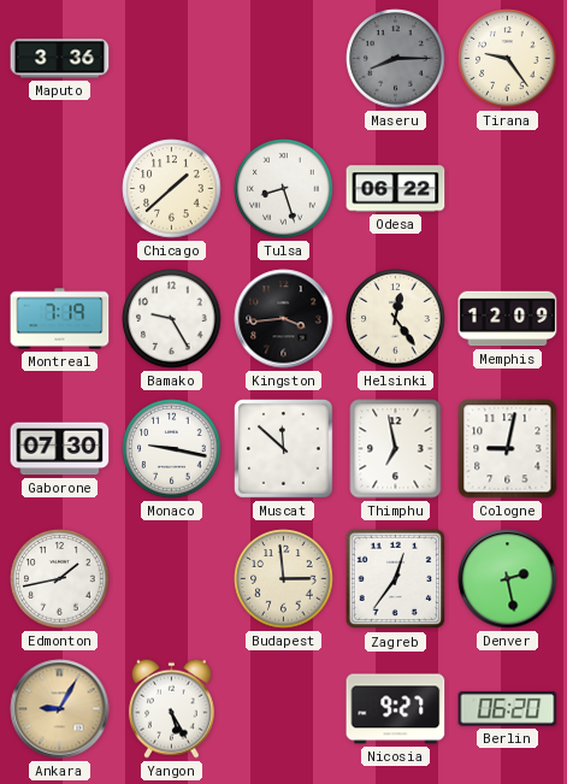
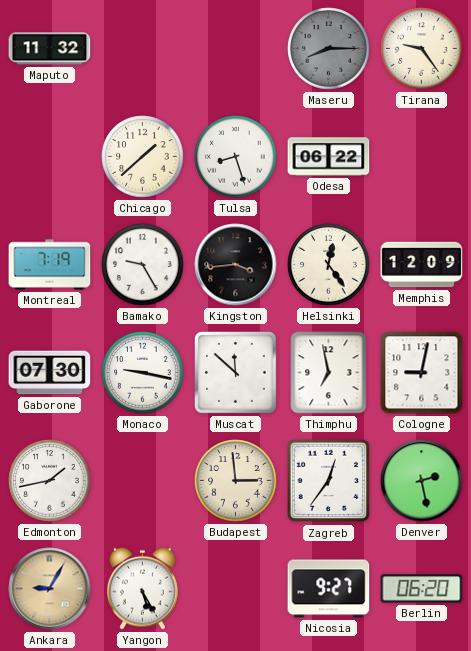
Maputo: 3:36 -> 11:32
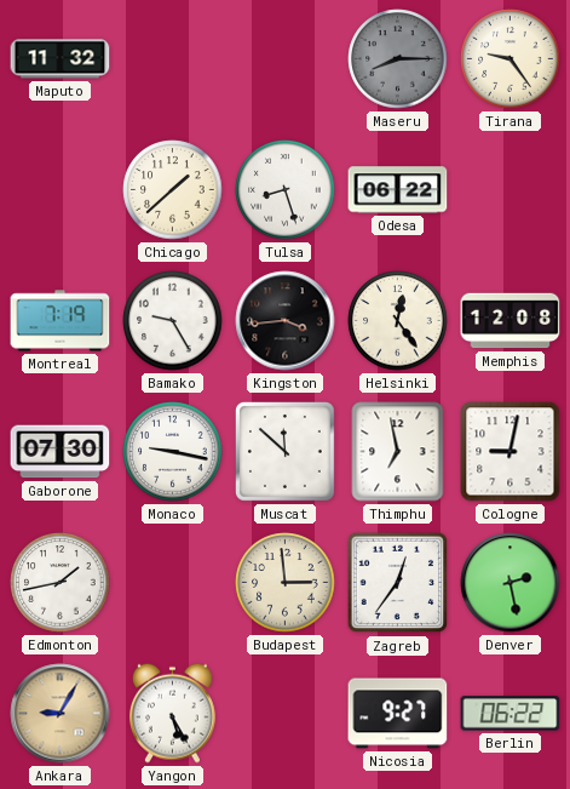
Memphis: 12:09 -> 12:08
Berlin: 06:20 -> 06:22
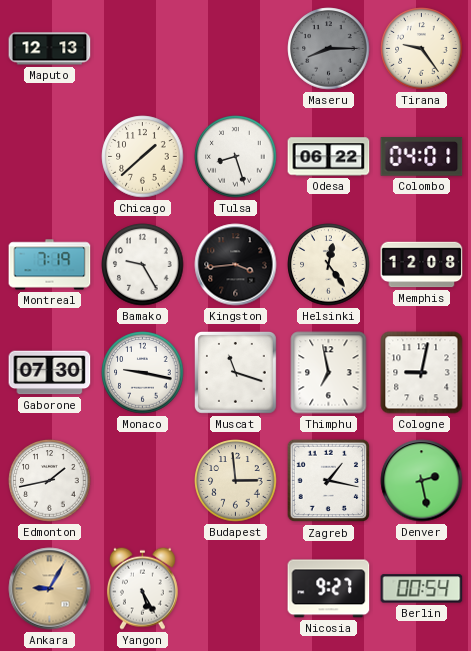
Maputo: 11:32 -> 12:13
Colombo: none -> 04:01
Muscat: 11:52 -> 11:18
Zagreb: 12:36 -> 1:17
Berlin: 06:22 -> 00:54
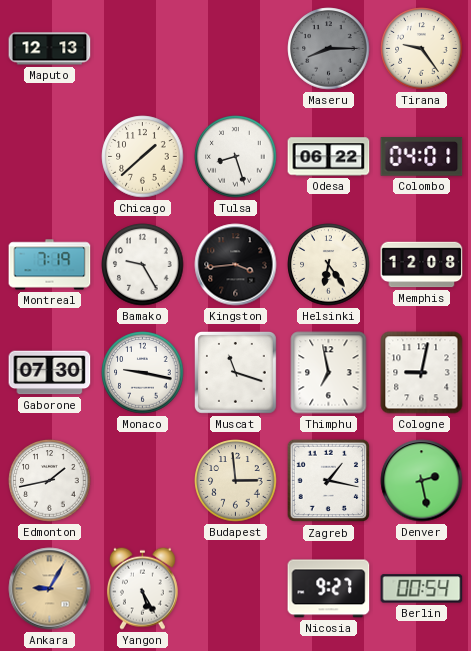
Helsinki: 12:24 -> 6:24
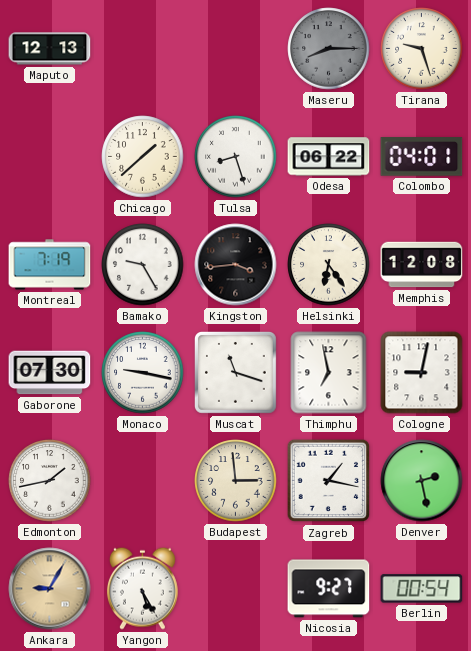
Tirana: 9:24 -> 9:27
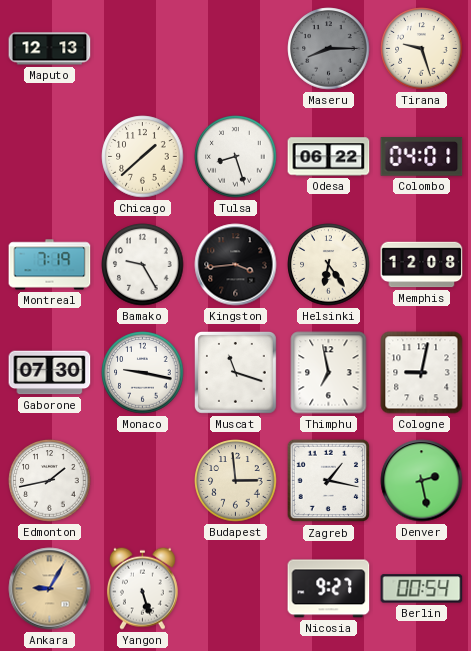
Yangon: 5:25 -> 5:27
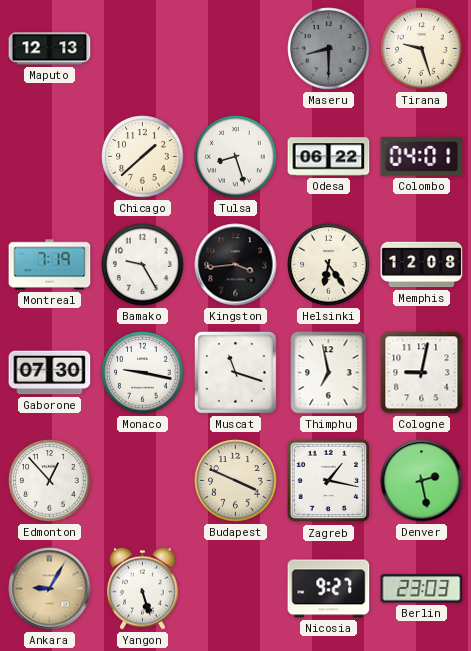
Maseru: 8:15 -> 8:30
Edmonton: 1:43 -> 12:53
Budapest: 2:59 -> 3:49
Berlin: 00:54 -> 23:03
